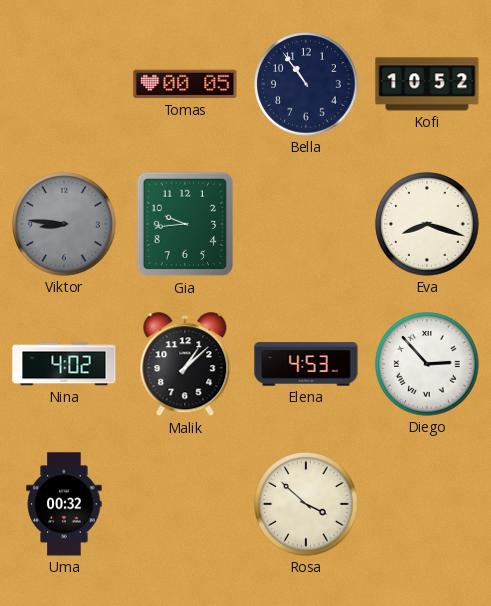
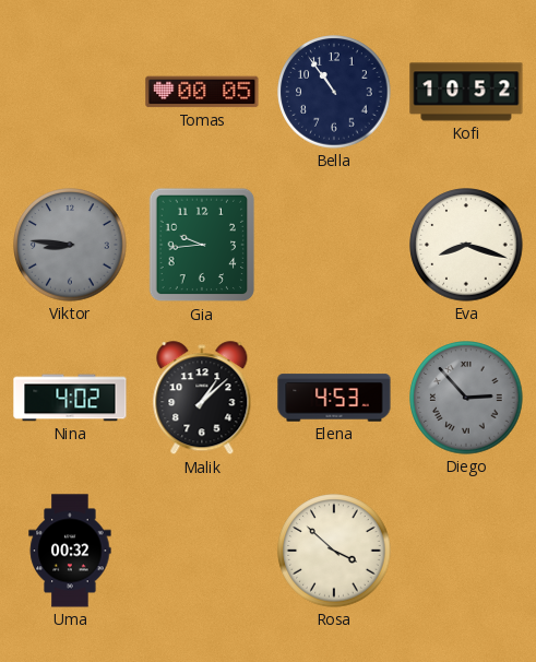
Diego dial: white -> grey
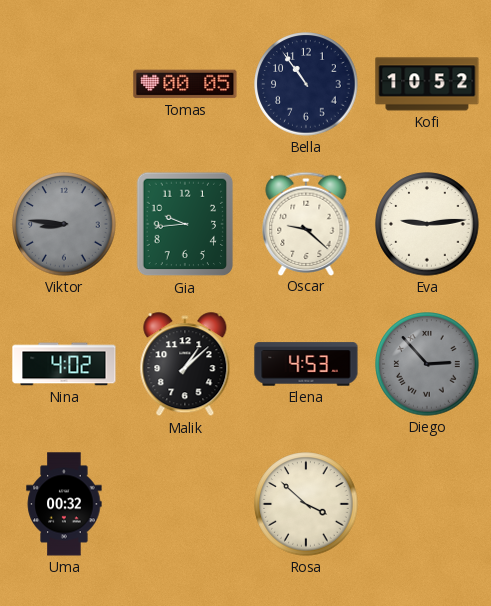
Oscar: none -> 9:22
Eva: 8:18 -> 9:14
